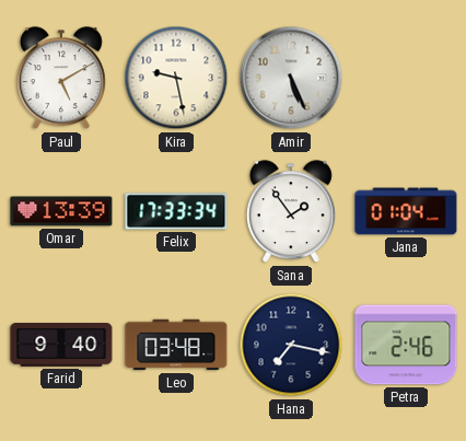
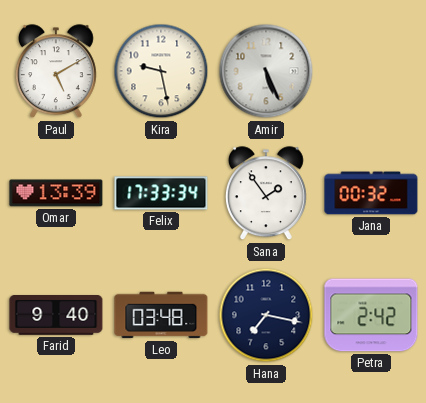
Jana: 01:04 -> 00:32
Petra: 2:46 -> 2:42
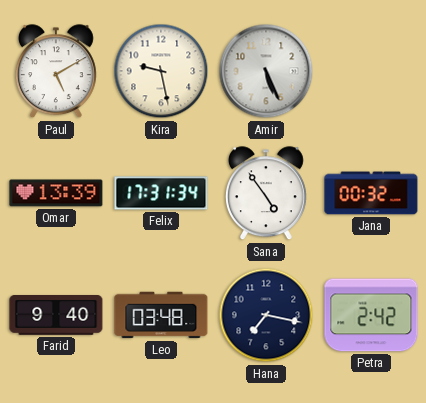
Felix: 17:33 -> 17:31
Sana: 1:54 -> 4:54
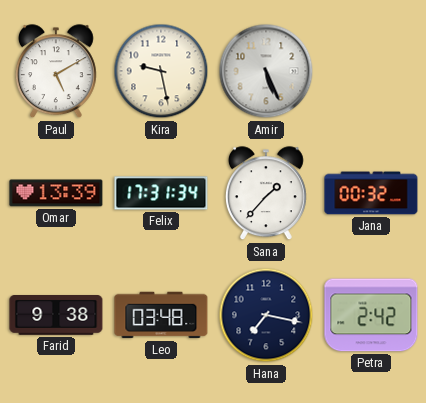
Sana: 4:54 -> 1:37
Farid: 9:40 -> 9:38
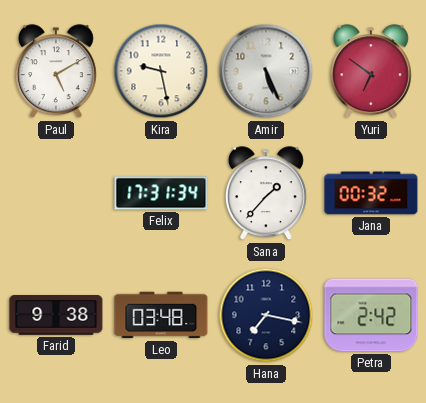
Yuri: none -> 6:51
Omar: 13:39 -> none
